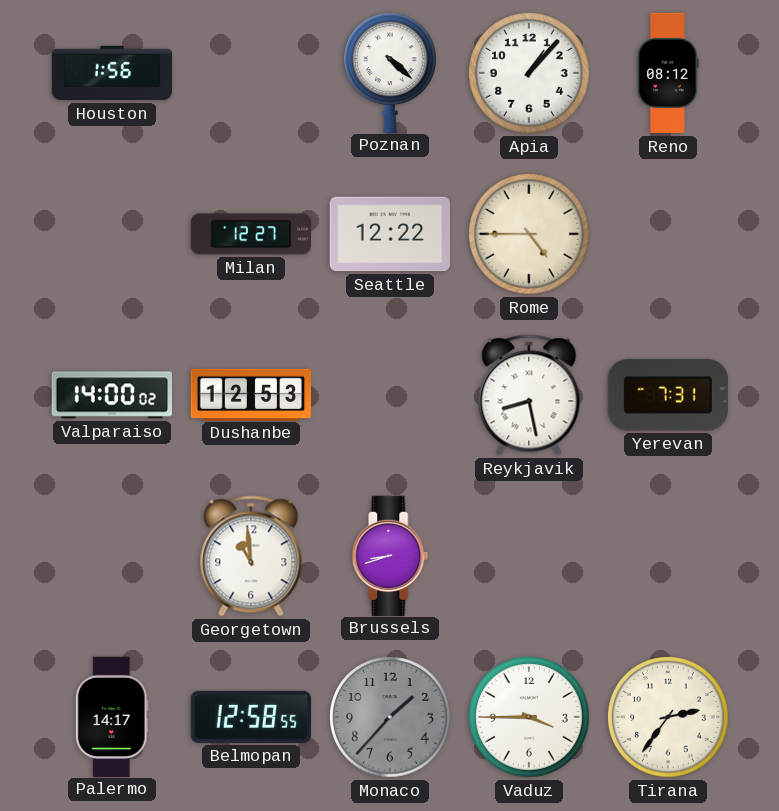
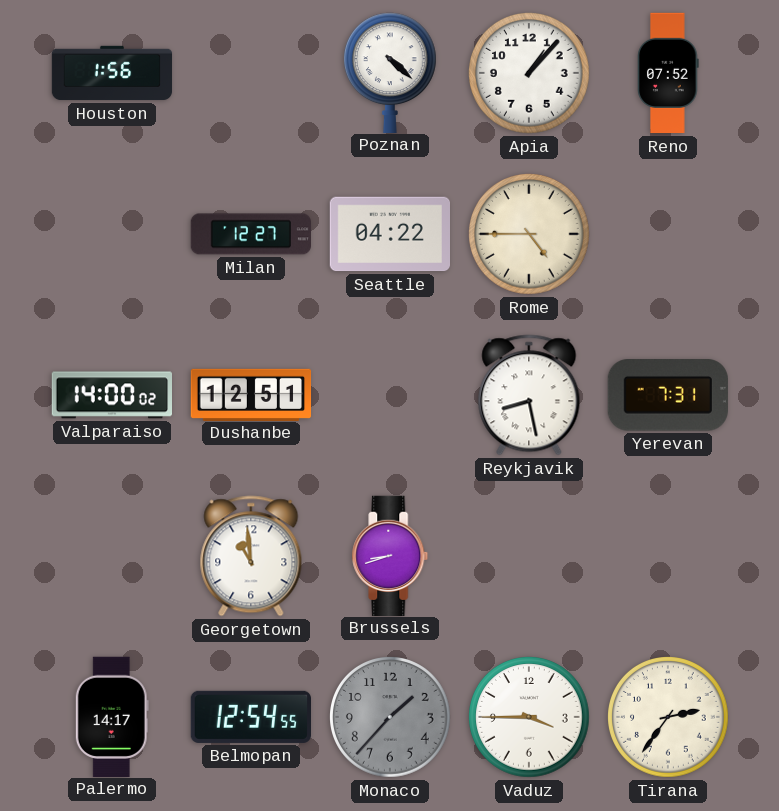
Reno: 08:12 -> 07:52
Seattle: 12:22 -> 04:22
Dushanbe: 12:53 -> 12:51
Belmopan: 12:58 -> 12:54
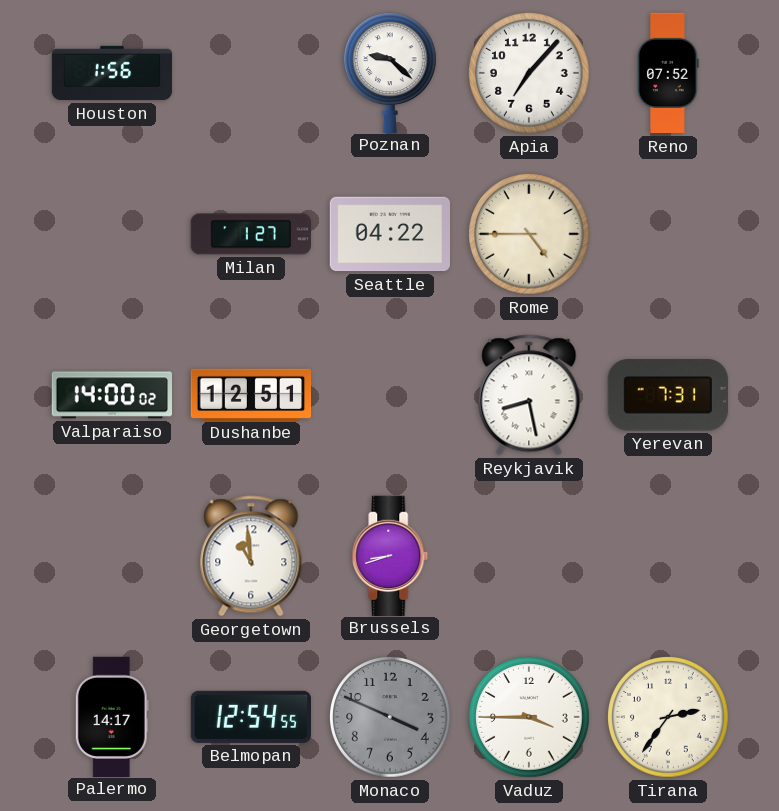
Poznan: 4:22 -> 9:22
Apia: 1:07 -> 7:07
Milan: 12:27 -> 1:27
Monaco: 1:37 -> 3:49
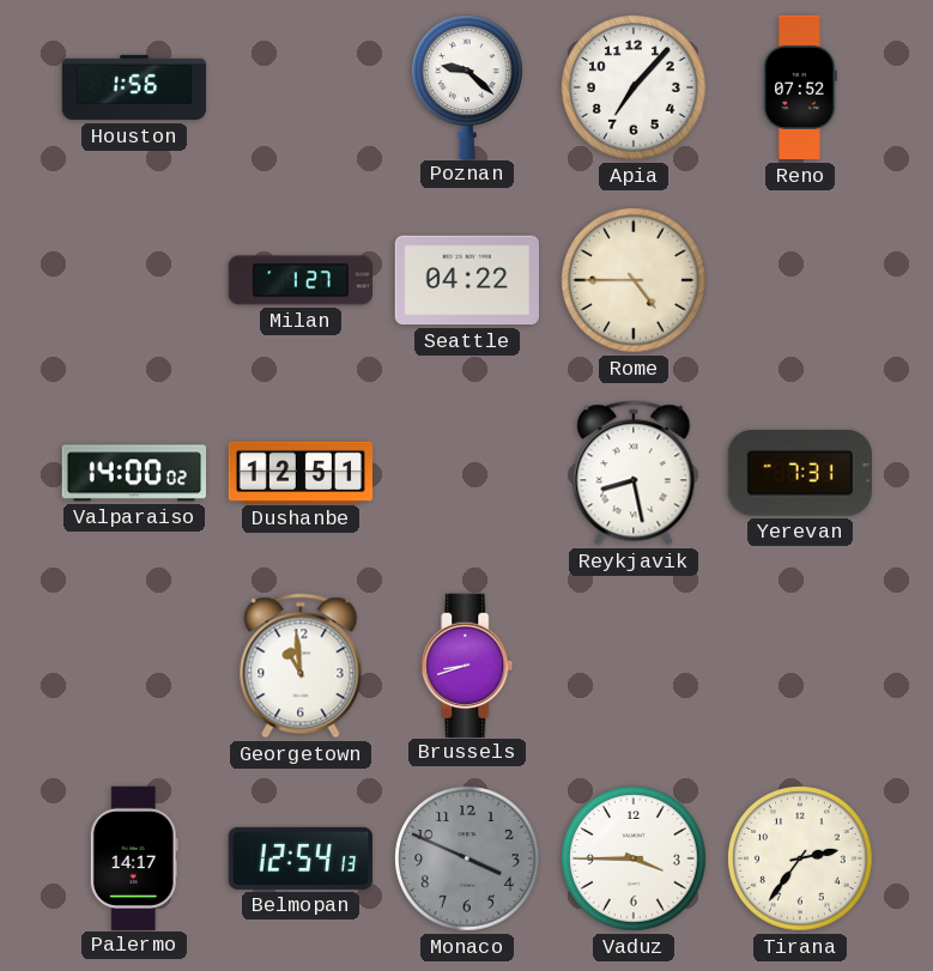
Belmopan: 12:54:55 -> 12:54:13
